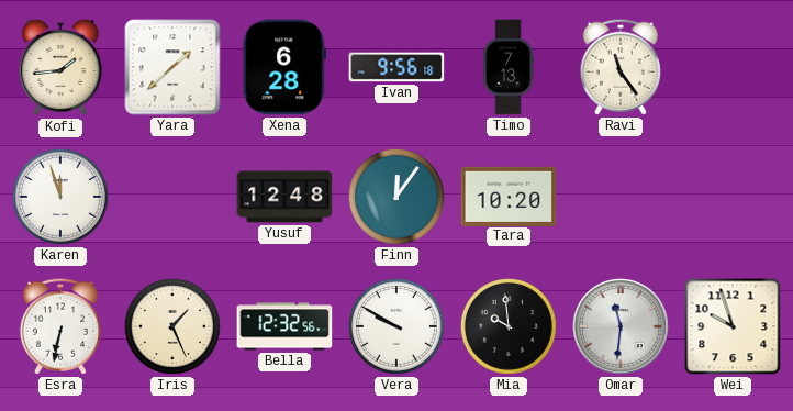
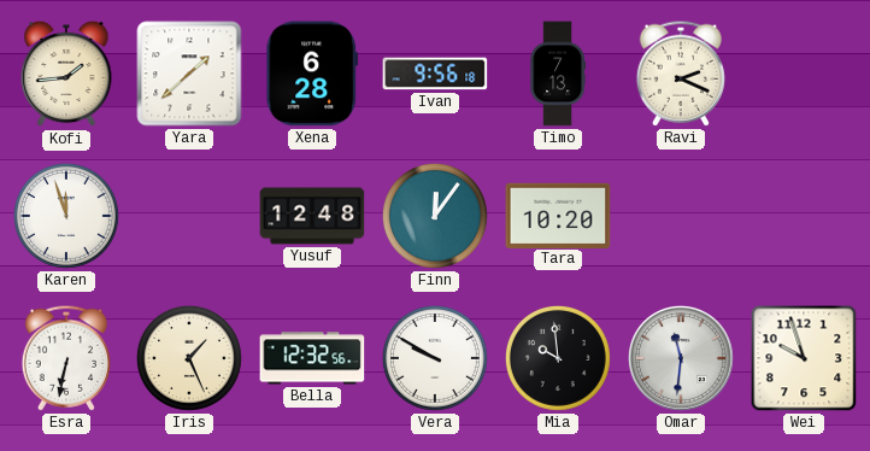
Ravi: 11:24 -> 2:19
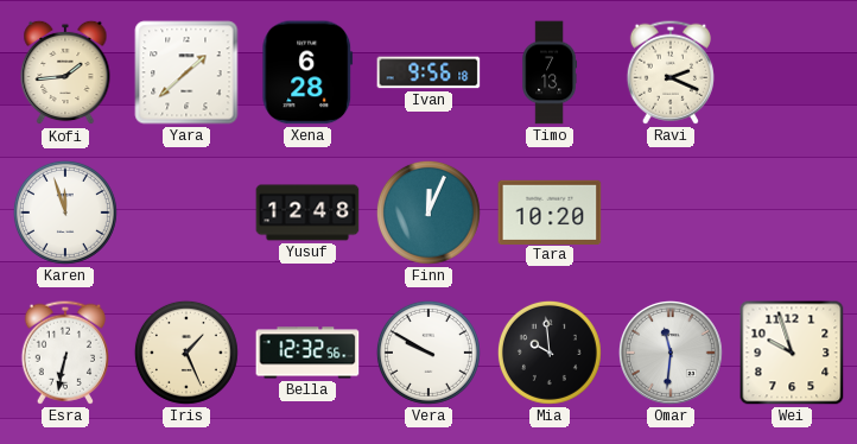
Finn: 12:06 -> 12:04
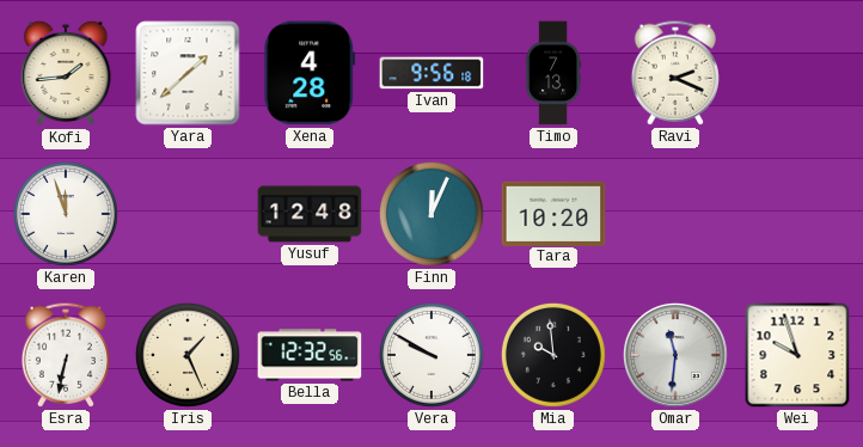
Xena: 6:28 -> 4:28
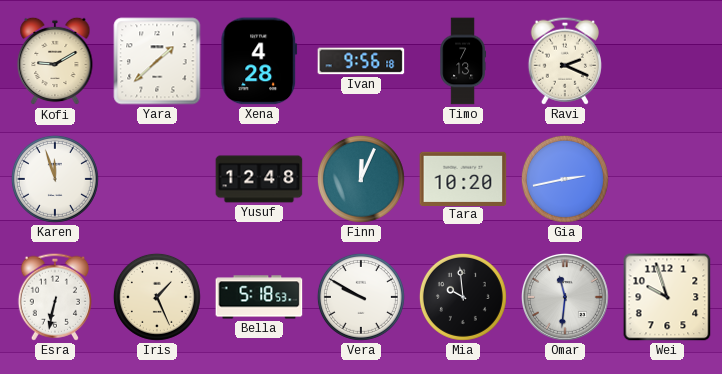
Kofi: 1:44 -> 9:10
Gia: none -> 2:43
Bella: 12:32 -> 5:18
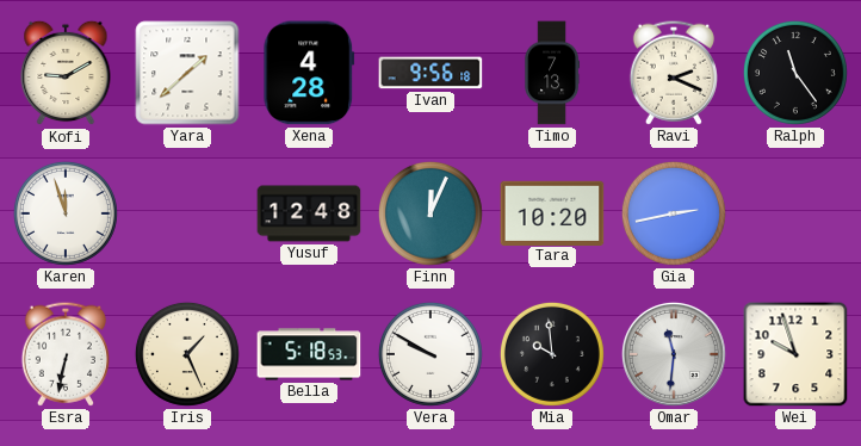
Ralph: none -> 11:24
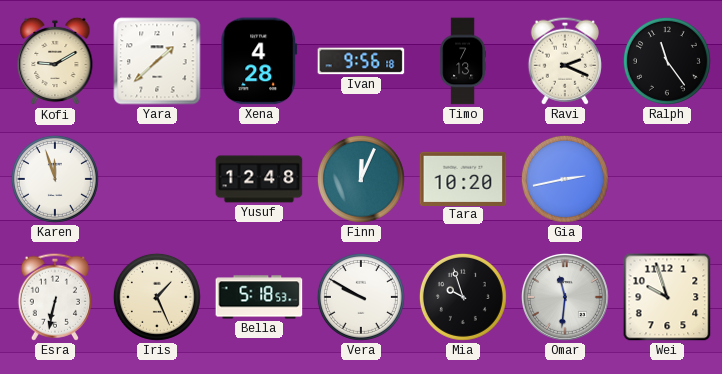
Mia: 9:59 -> 9:57
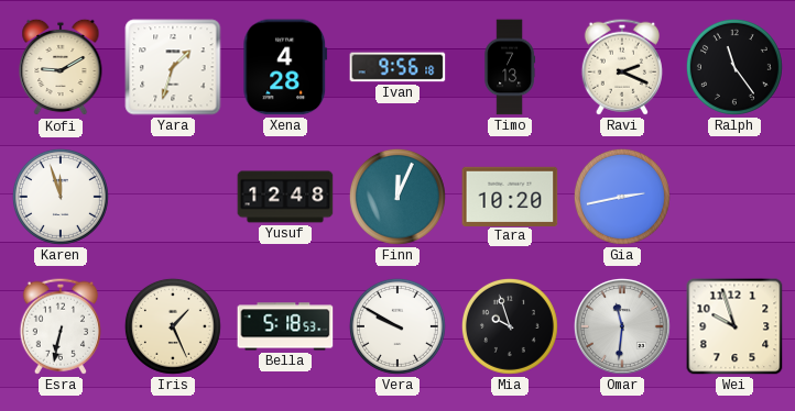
Yara: 1:38 -> 1:33
